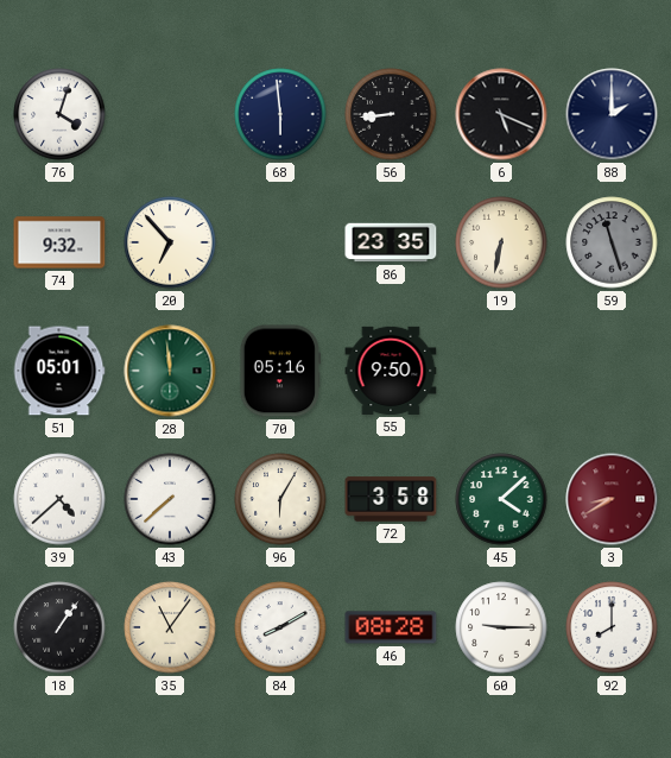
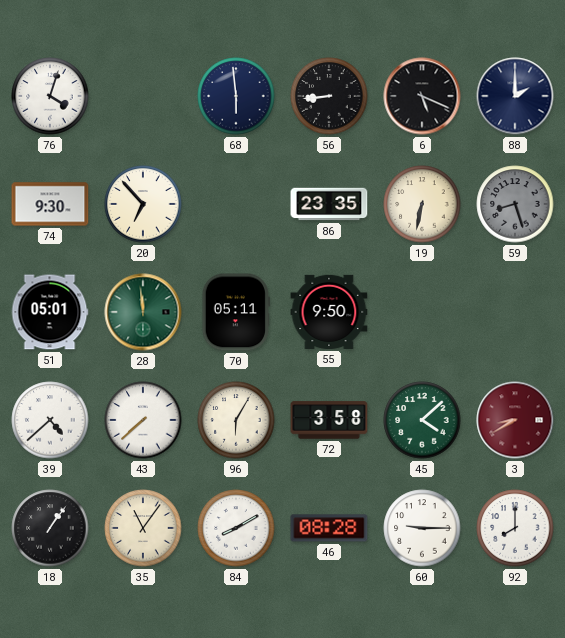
74: 9:32 -> 9:30
59: 11:27 -> 8:27
70: 05:16 -> 05:11
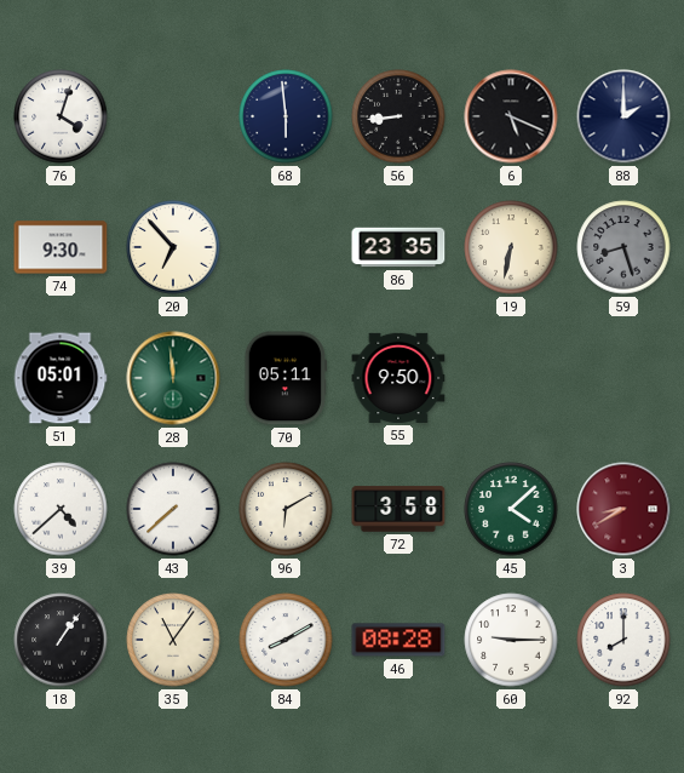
96: 6:05 -> 6:10
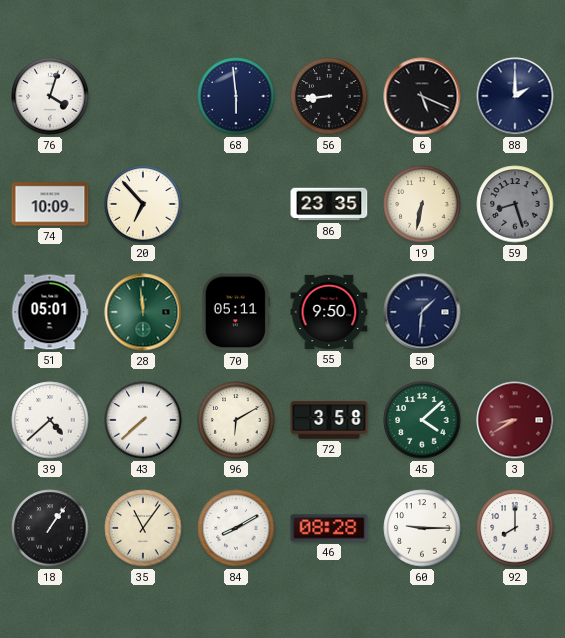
74: 9:30 -> 10:09
50: none -> 1:31
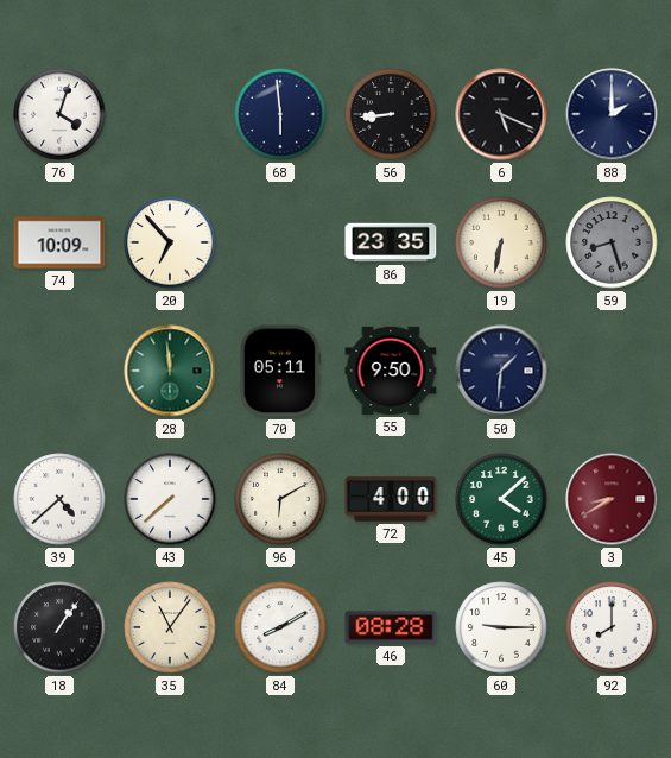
51: 05:01 -> none
72: 3:58 -> 4:00
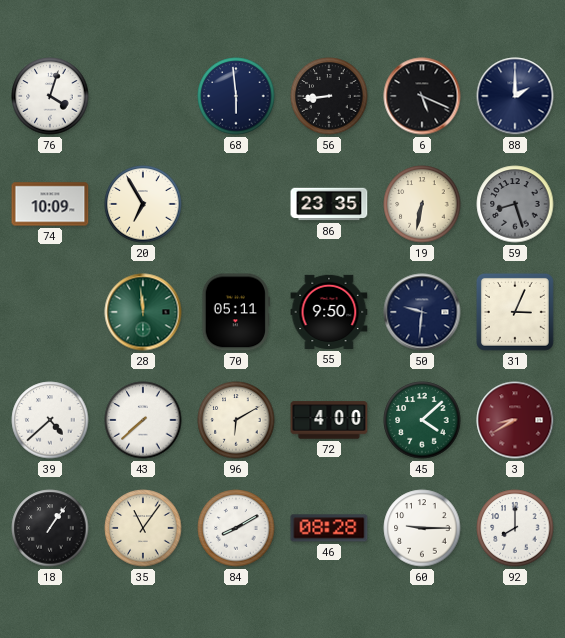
20: 6:53 -> 6:55
50: 1:31 -> 9:31
31: none -> 3:04
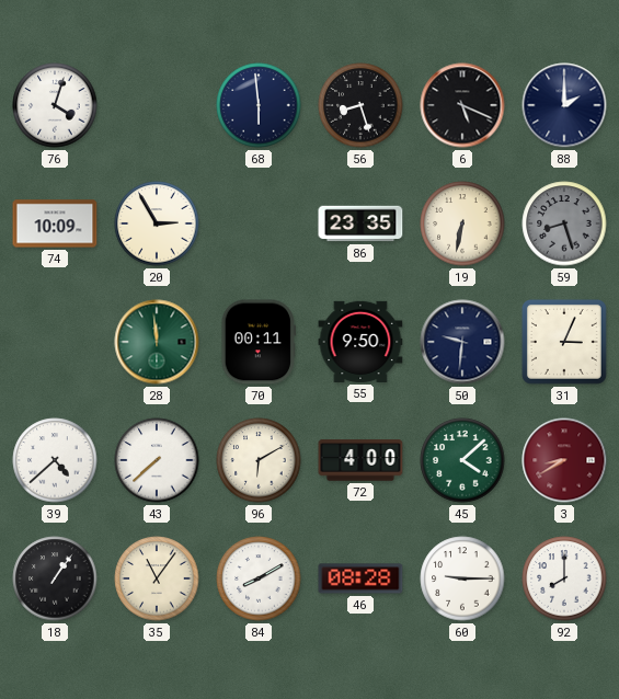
56: 8:44 -> 8:27
20: 6:55 -> 2:55
70: 05:11 -> 00:11
